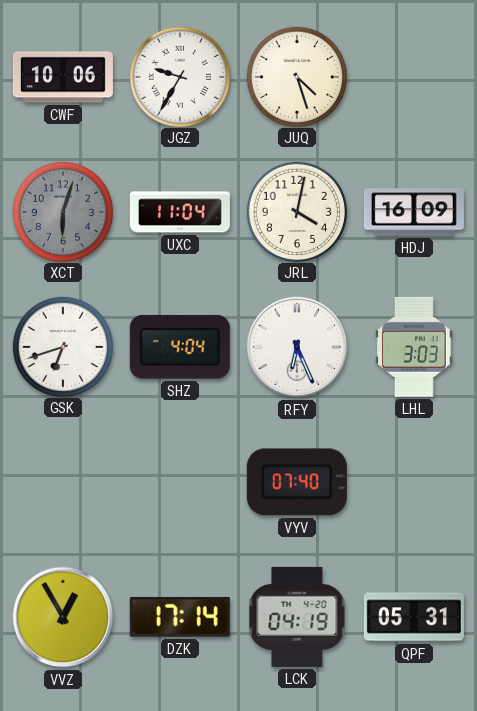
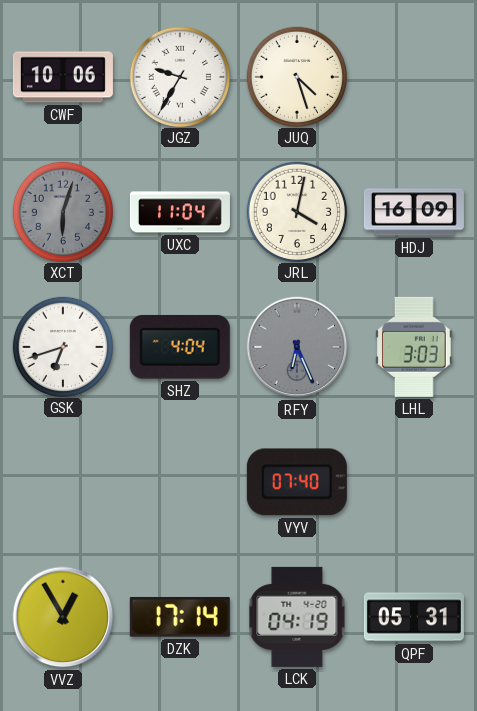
RFY dial: white -> grey
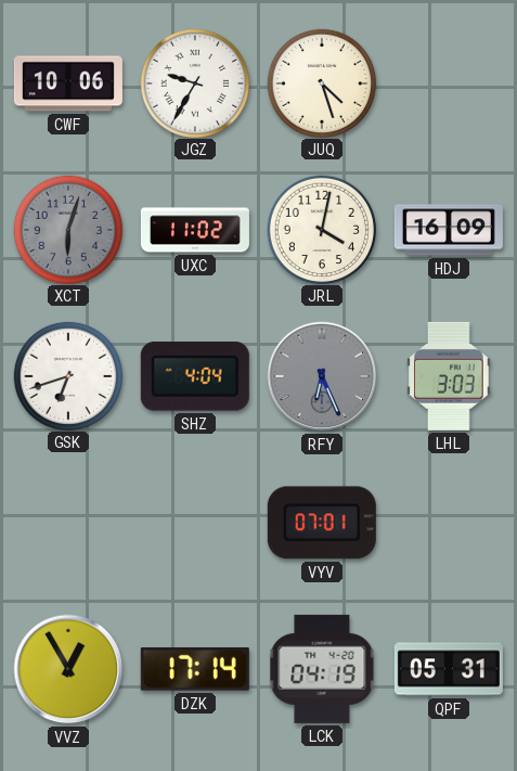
UXC: 11:04 -> 11:02
VYV: 07:40 -> 07:01
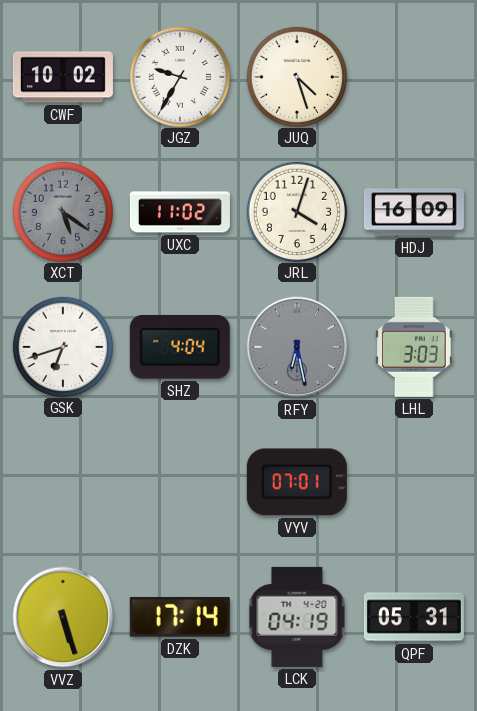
CWF: 10:06 -> 10:02
XCT: 6:03 -> 5:21
JRL: 4:02 -> 4:03
RFY: 6:26 -> 6:28
VVZ: 12:55 -> 5:27
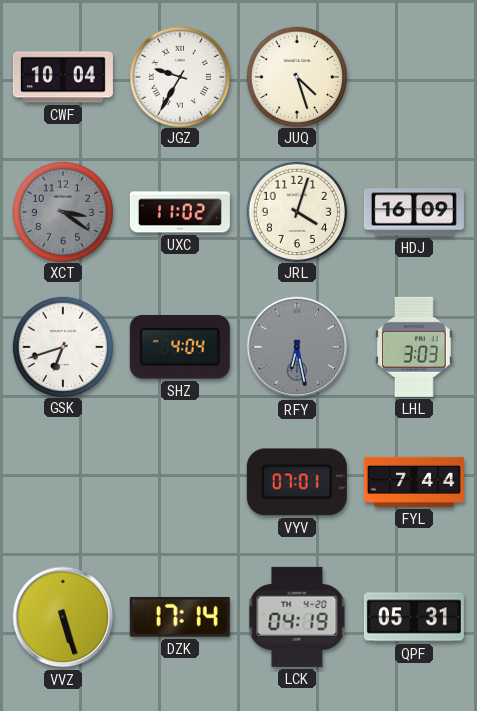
CWF: 10:02 -> 10:04
XCT: 5:21 -> 3:21
FYL: none -> 7:44
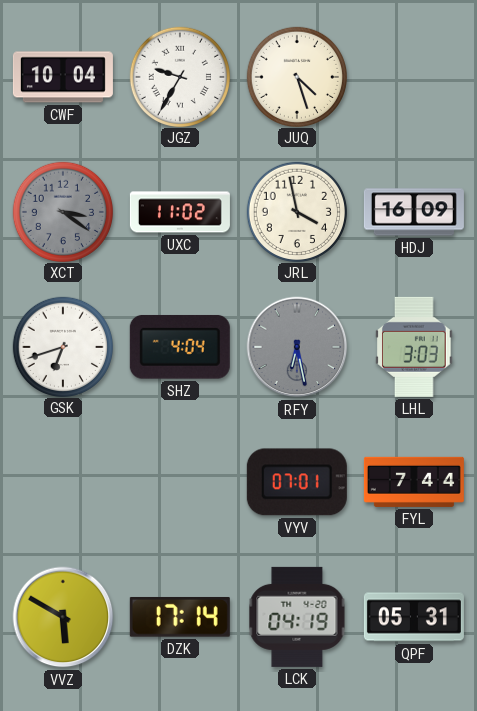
JRL: 4:03 -> 3:58
VVZ: 5:27 -> 5:50
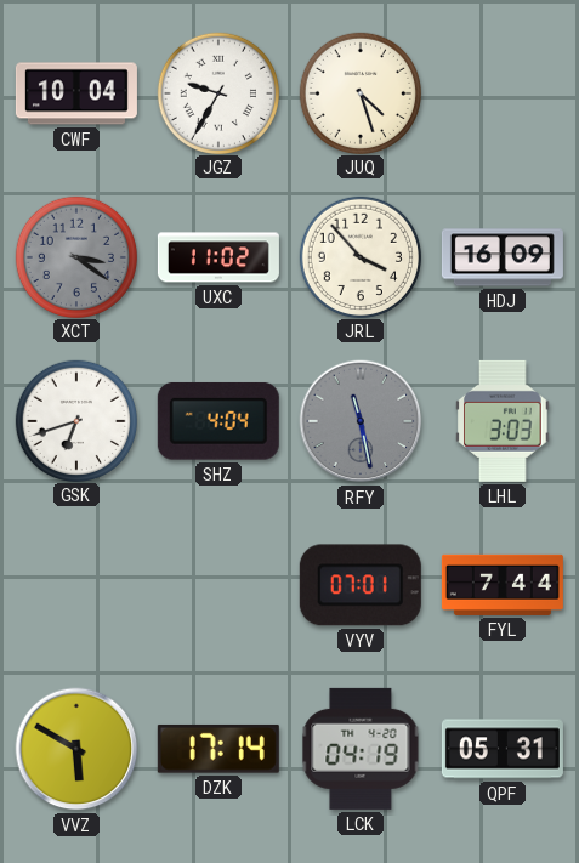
JRL: 3:58 -> 3:53
RFY: 6:28 -> 11:28
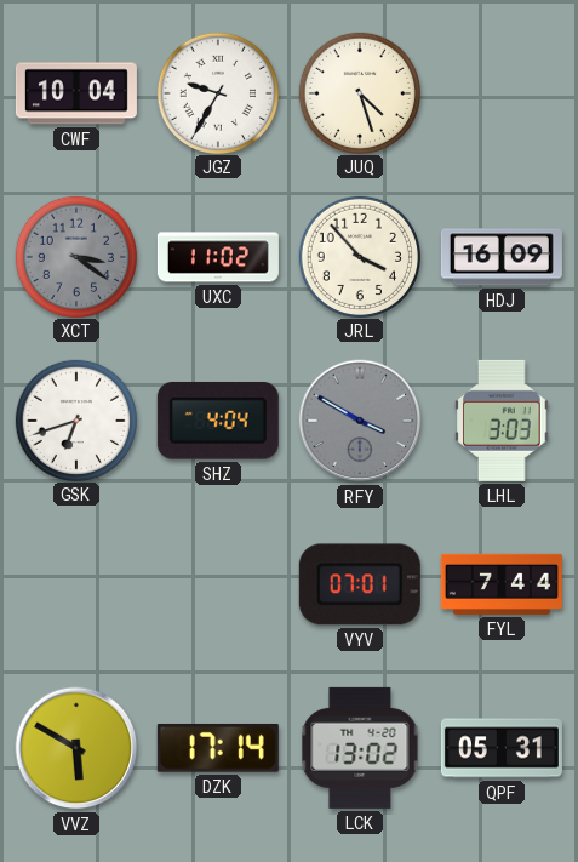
RFY: 11:28 -> 3:50
LCK: 04:19 -> 13:02
